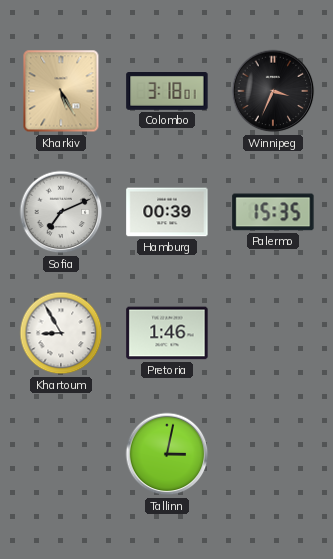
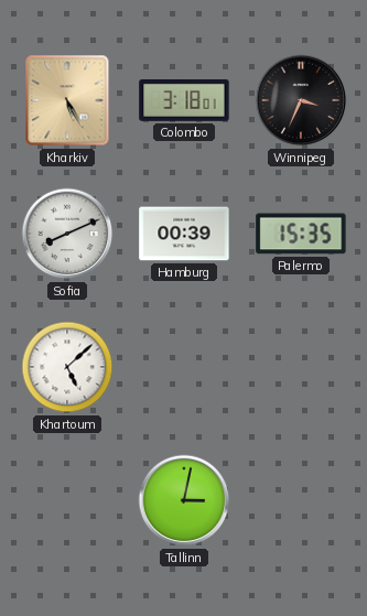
Sofia: 7:11 -> 8:11
Khartoum: 8:55 -> 5:08
Pretoria: 1:46 -> none
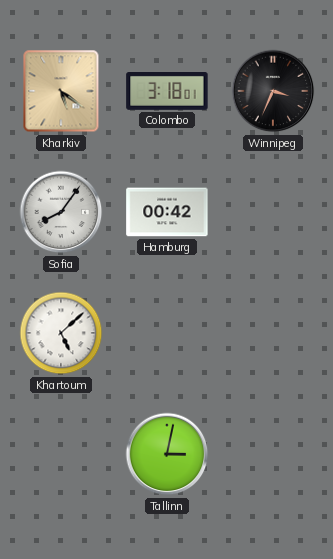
Kharkiv: 5:25 -> 5:21
Sofia: 8:11 -> 8:06
Hamburg: 00:39 -> 00:42
Palermo: 15:35 -> none
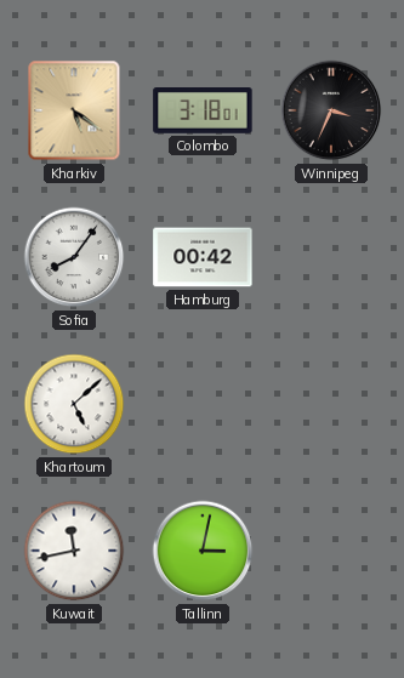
Kuwait: none -> 11:43
